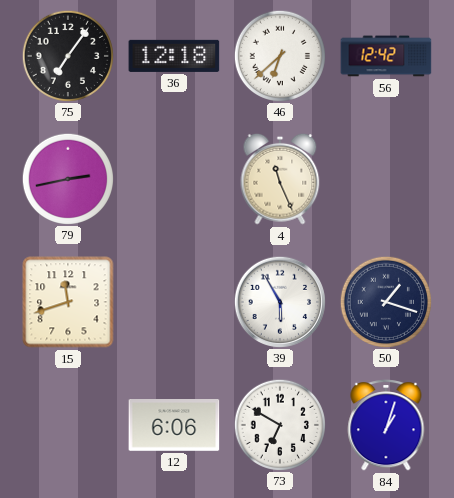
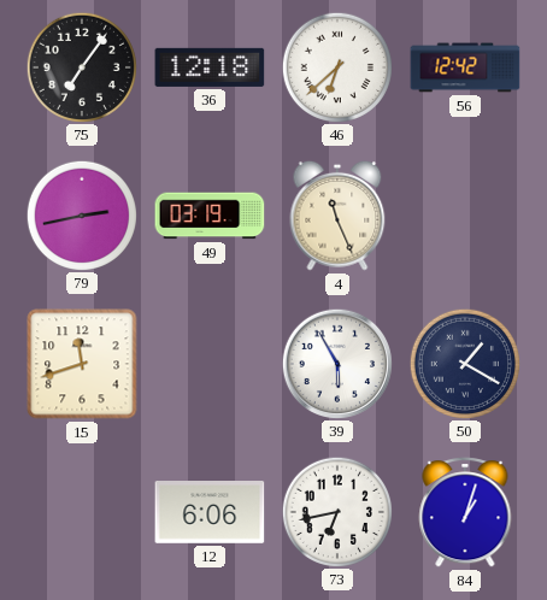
49: none -> 03:19
50: 1:18 -> 1:20
73: 6:50 -> 6:43
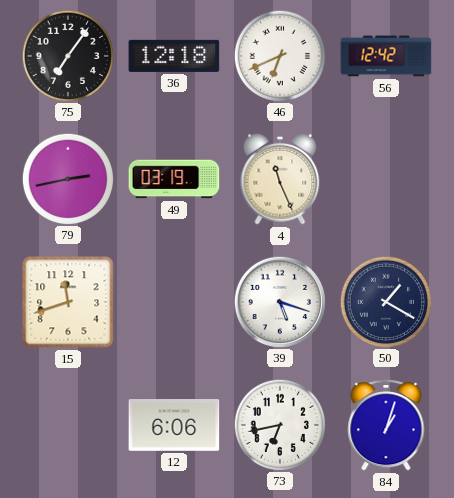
46: 6:38 -> 6:41
39: 5:55 -> 5:18
